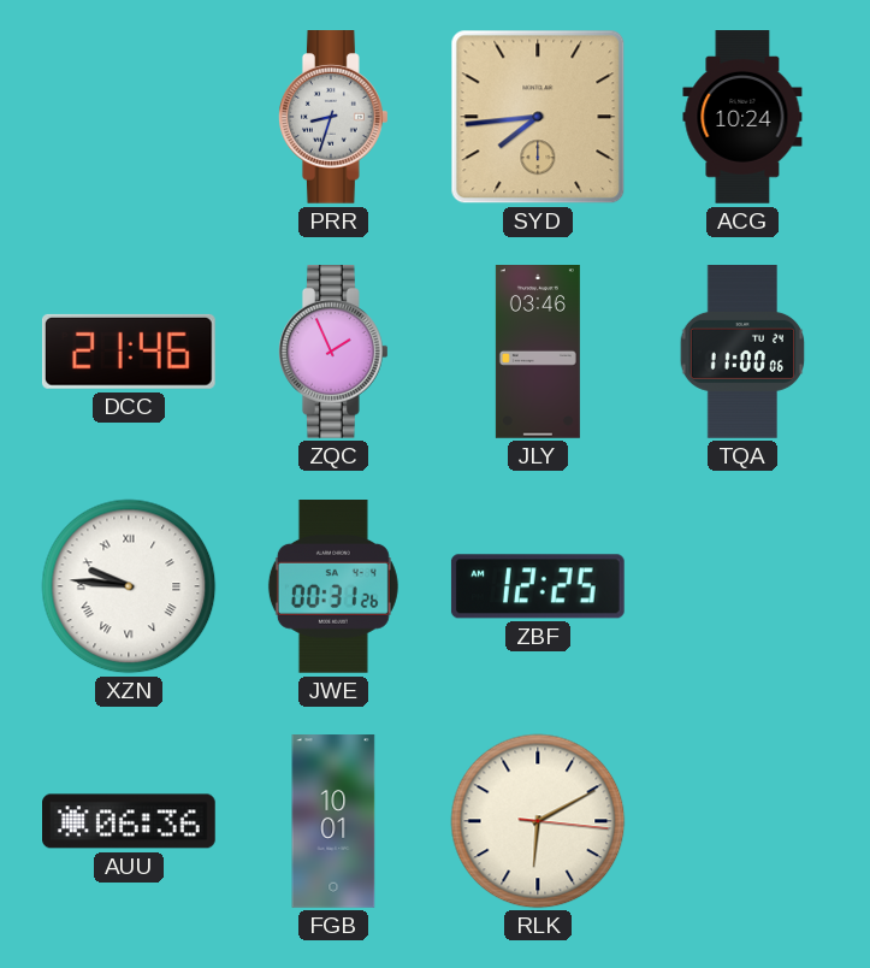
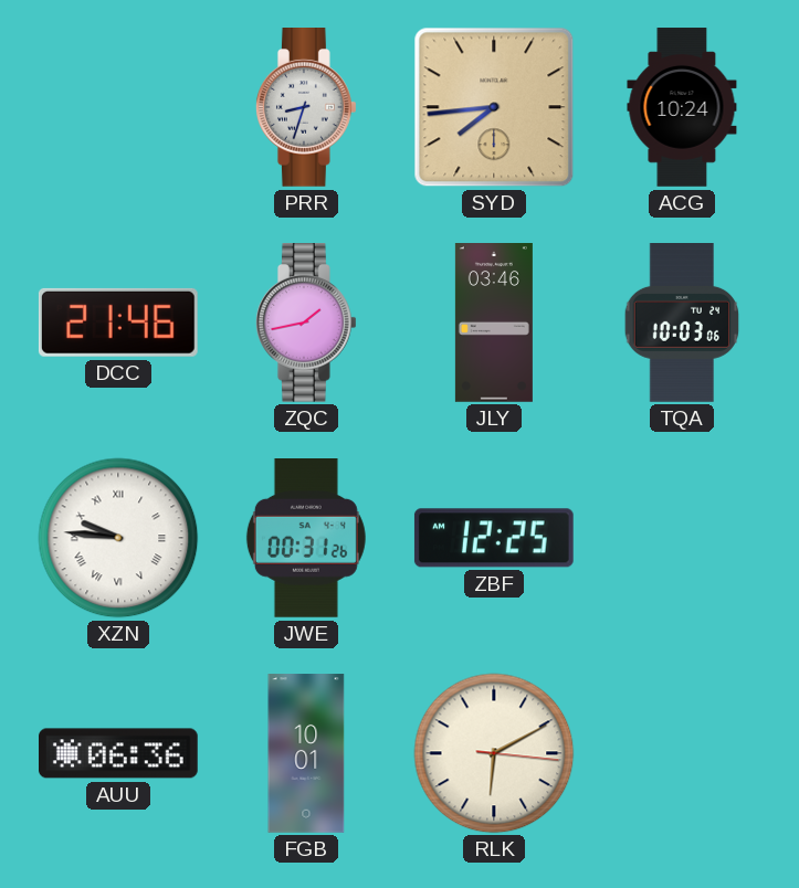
ZQC: 1:56 -> 1:43
TQA: 11:00 -> 10:03
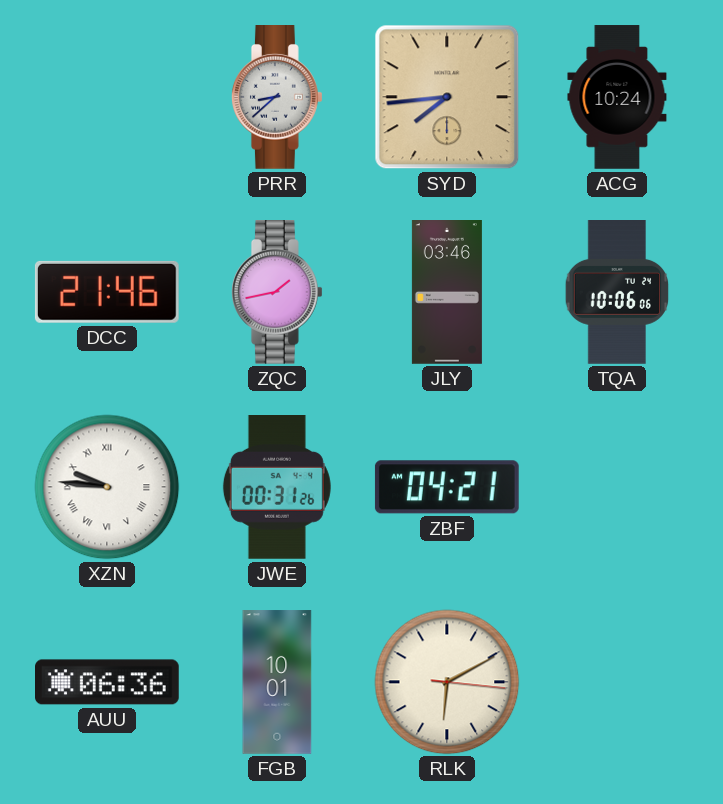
PRR: 8:33 -> 8:38
TQA: 10:03 -> 10:06
ZBF: 12:25 -> 04:21
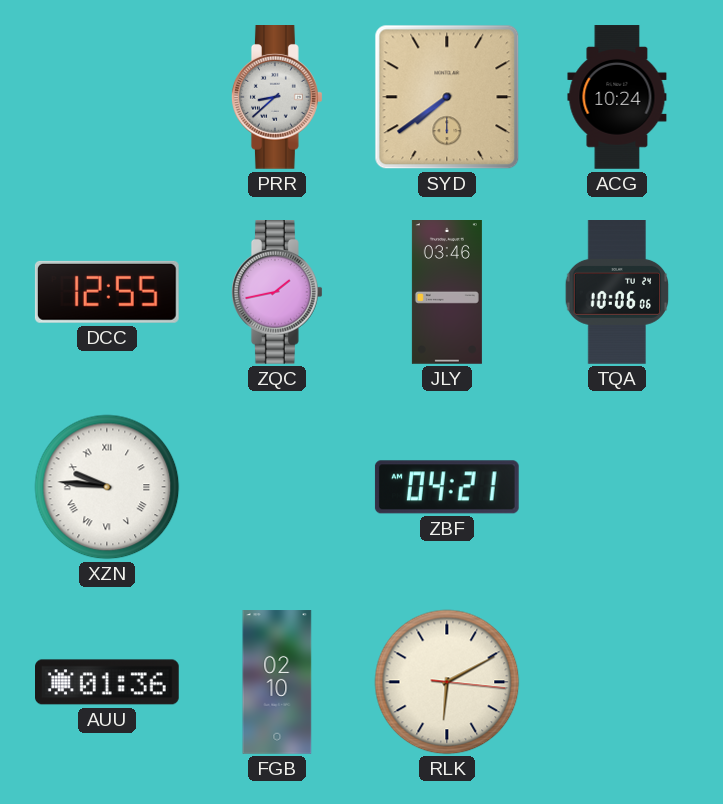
SYD: 7:44 -> 7:39
DCC: 21:46 -> 12:55
JWE: 00:31 -> none
AUU: 06:36 -> 01:36
FGB: 10:01 -> 02:10
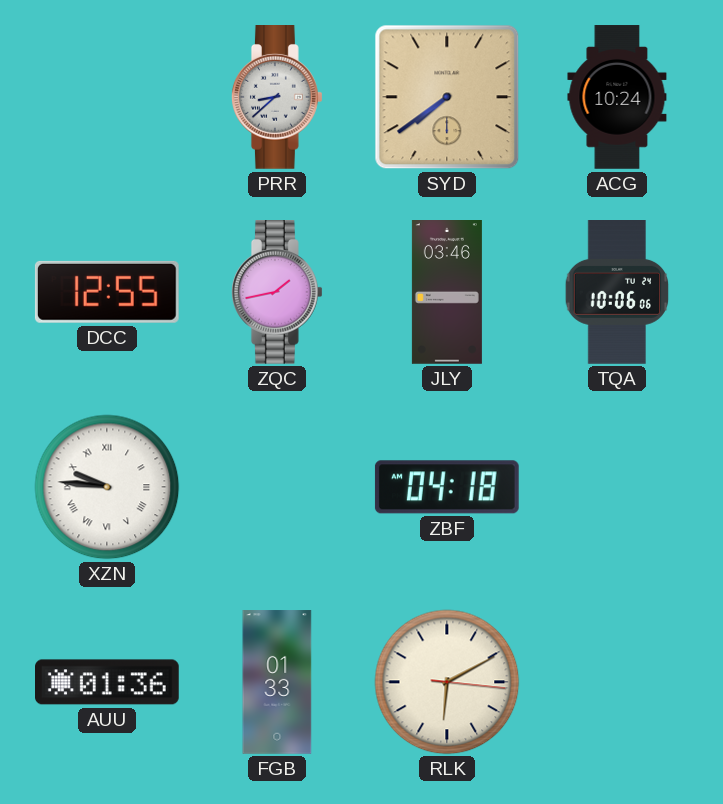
ZBF: 04:21 -> 04:18
FGB: 02:10 -> 01:33
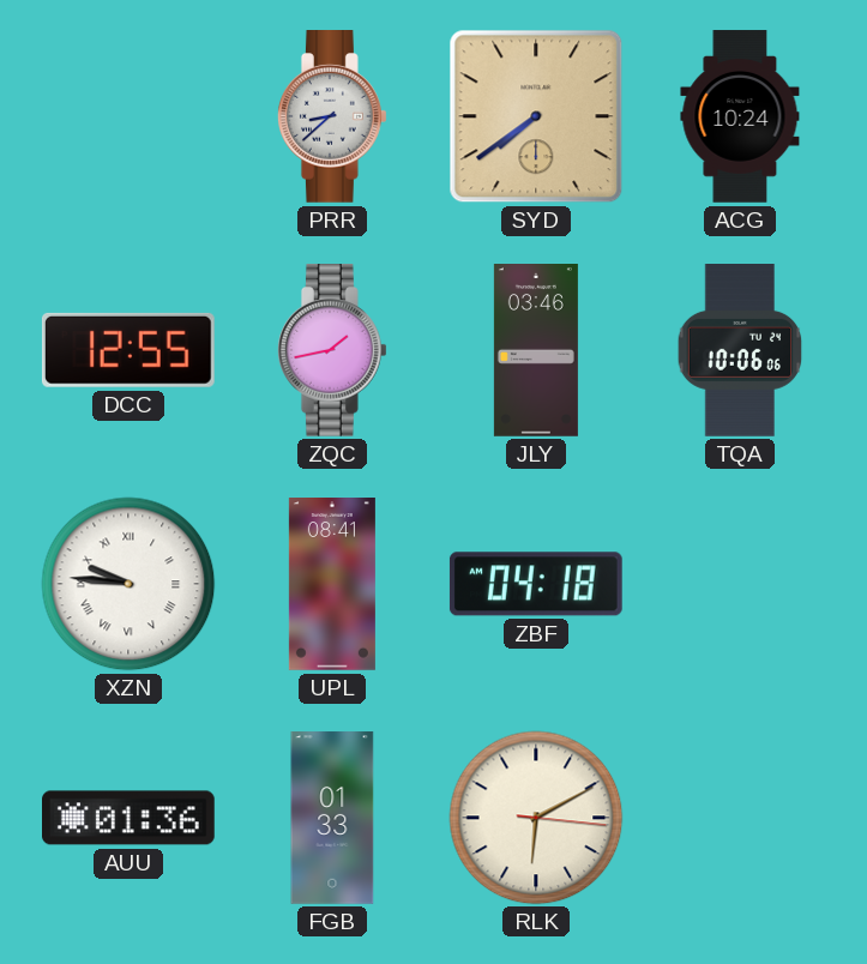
UPL: none -> 08:41
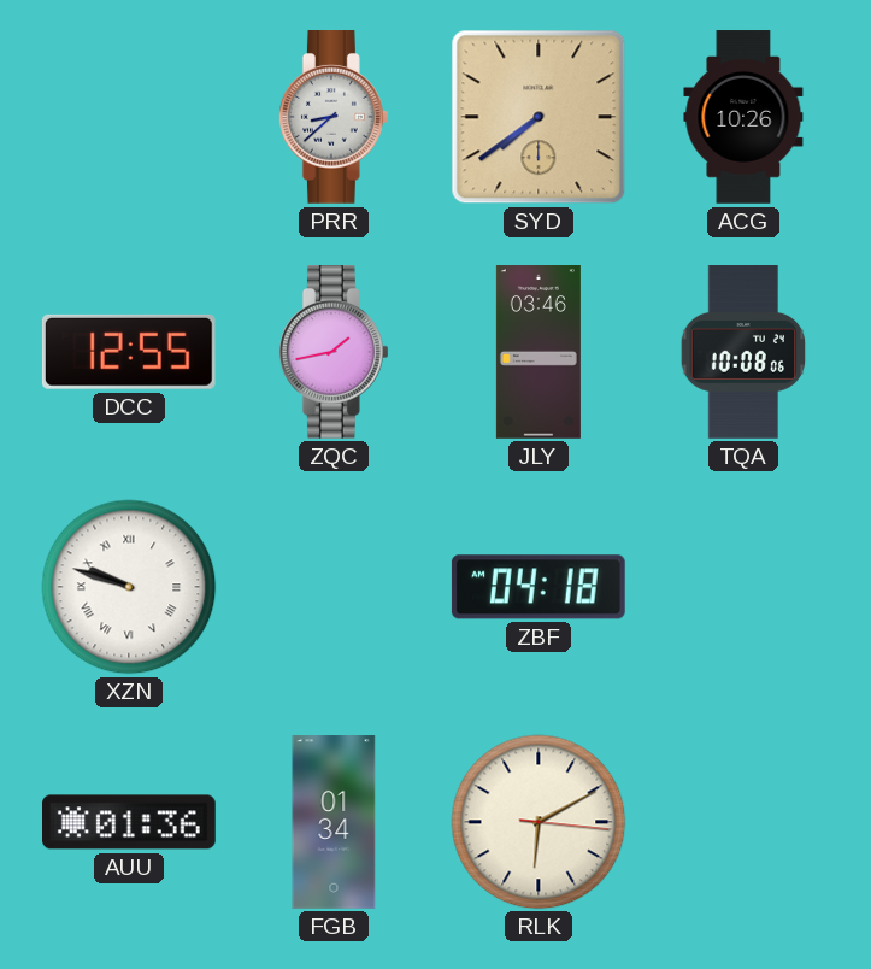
ACG: 10:24 -> 10:26
TQA: 10:06 -> 10:08
XZN: 9:46 -> 9:48
UPL: 08:41 -> none
FGB: 01:33 -> 01:34
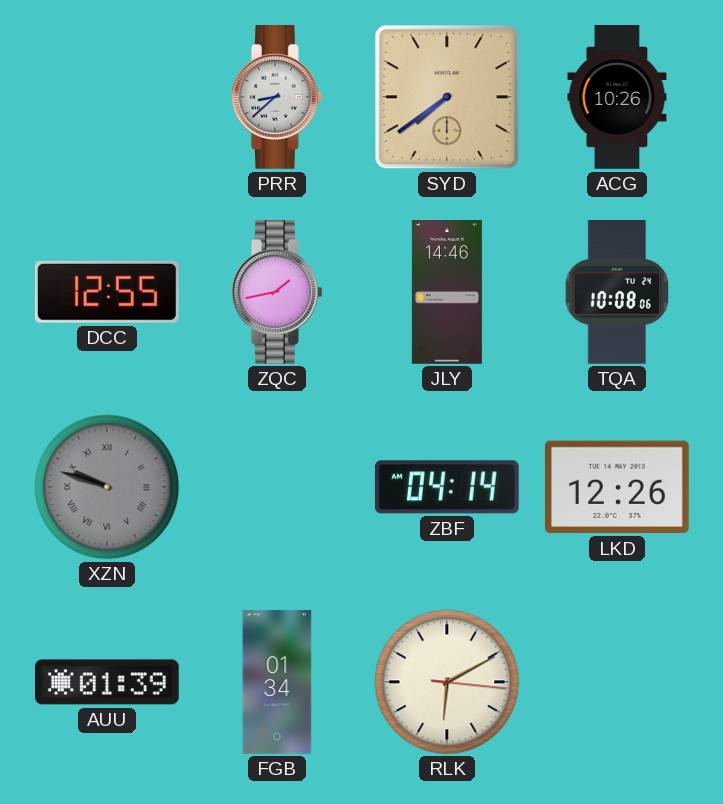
JLY: 03:46 -> 14:46
XZN dial: white -> grey
ZBF: 04:18 -> 04:14
LKD: none -> 12:26
AUU: 01:36 -> 01:39
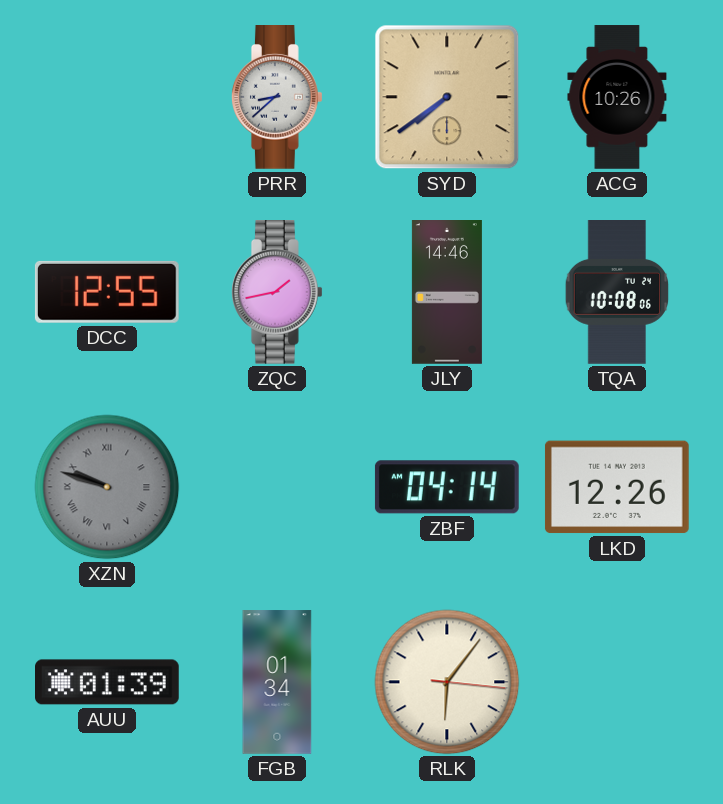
RLK: 6:10 -> 6:06
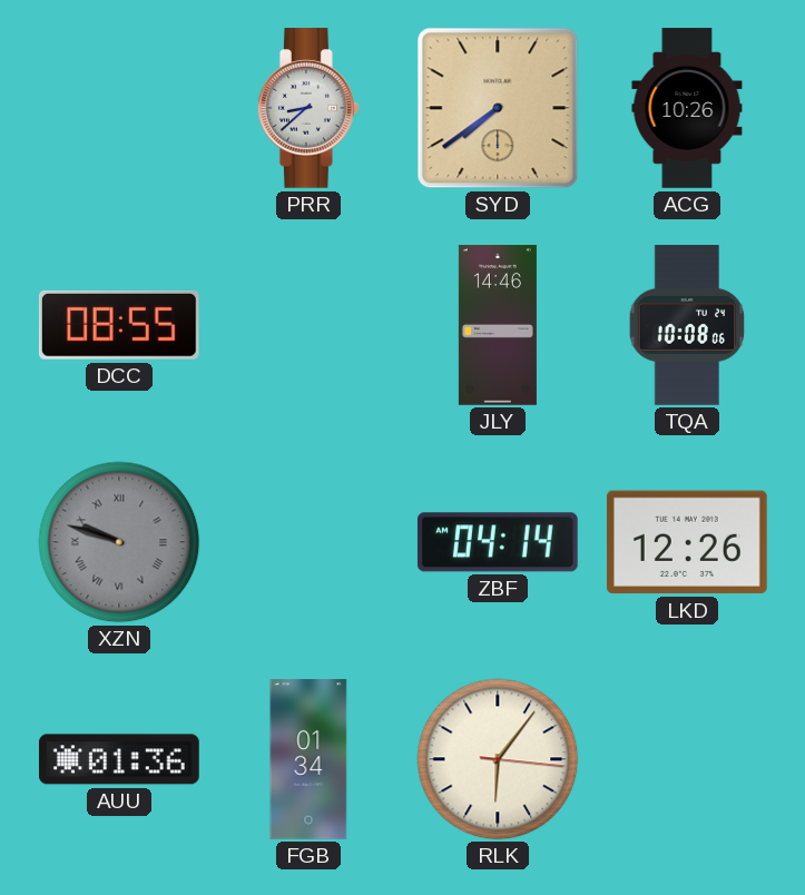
DCC: 12:55 -> 08:55
ZQC: 1:43 -> none
AUU: 01:39 -> 01:36
